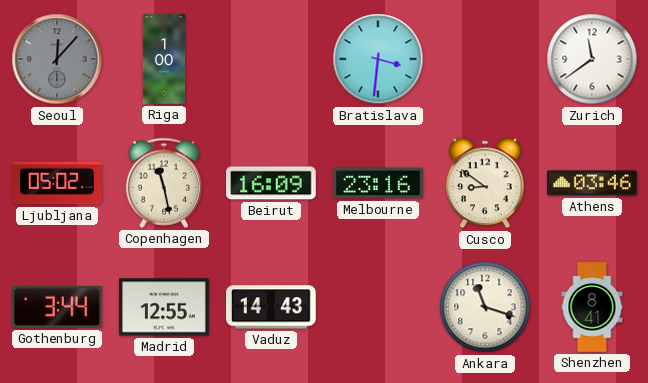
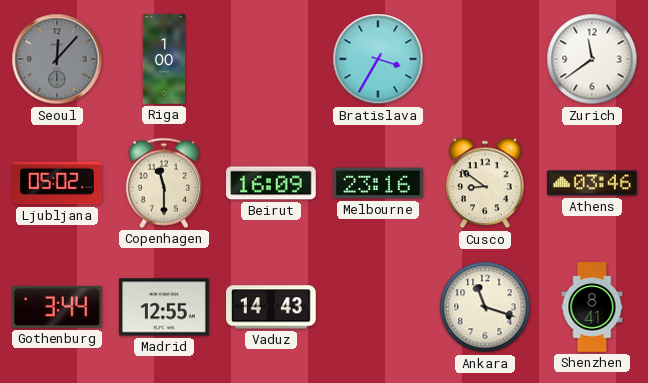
Bratislava: 3:31 -> 3:35
Copenhagen: 11:28 -> 11:30
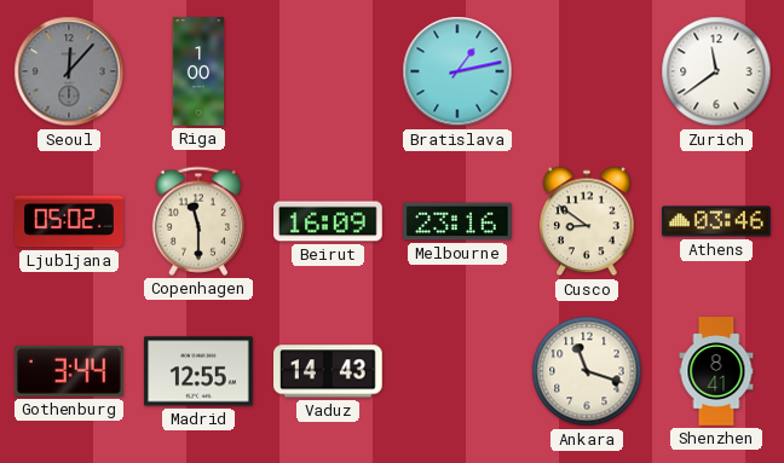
Bratislava: 3:35 -> 1:13
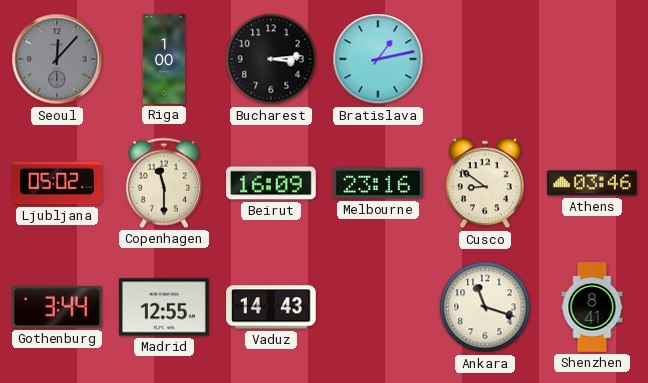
Bucharest: none -> 3:14
Zurich: 11:39 -> none
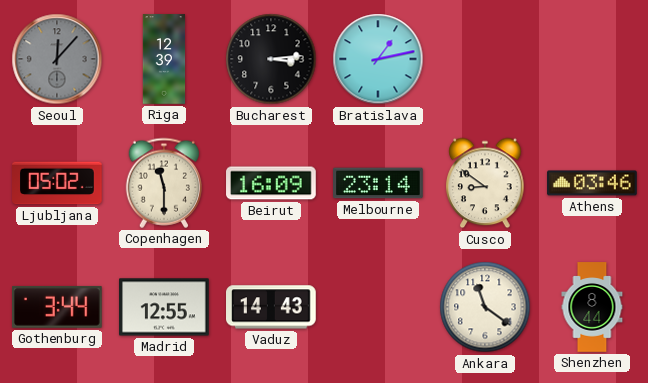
Riga: 1:00 -> 12:39
Melbourne: 23:16 -> 23:14
Ankara: 11:18 -> 11:21
Shenzhen: 8:41 -> 8:44
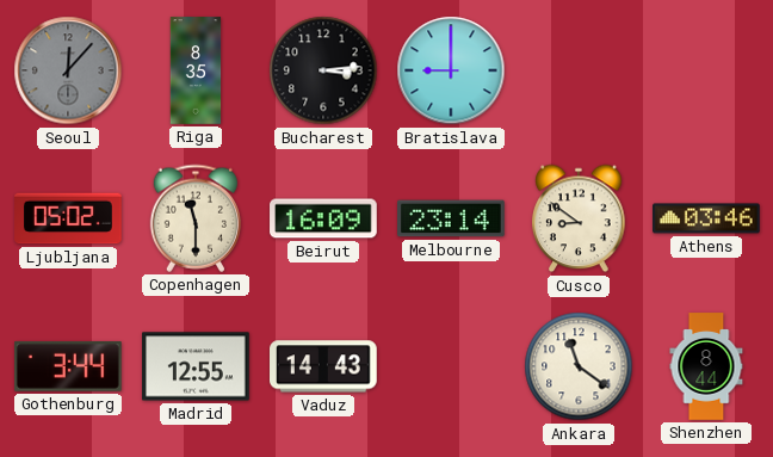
Riga: 12:39 -> 8:35
Bratislava: 1:13 -> 9:00
